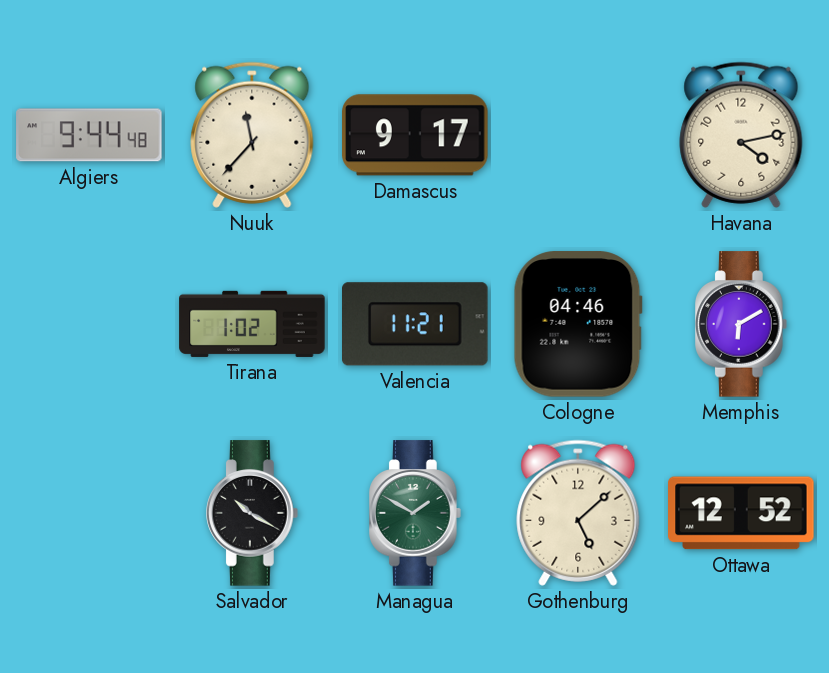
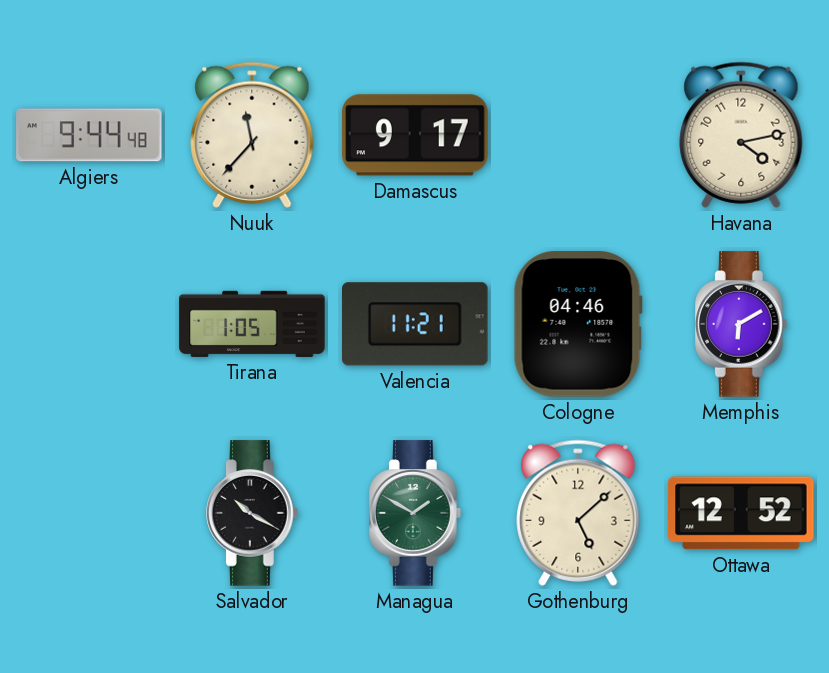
Tirana: 1:02 -> 1:05
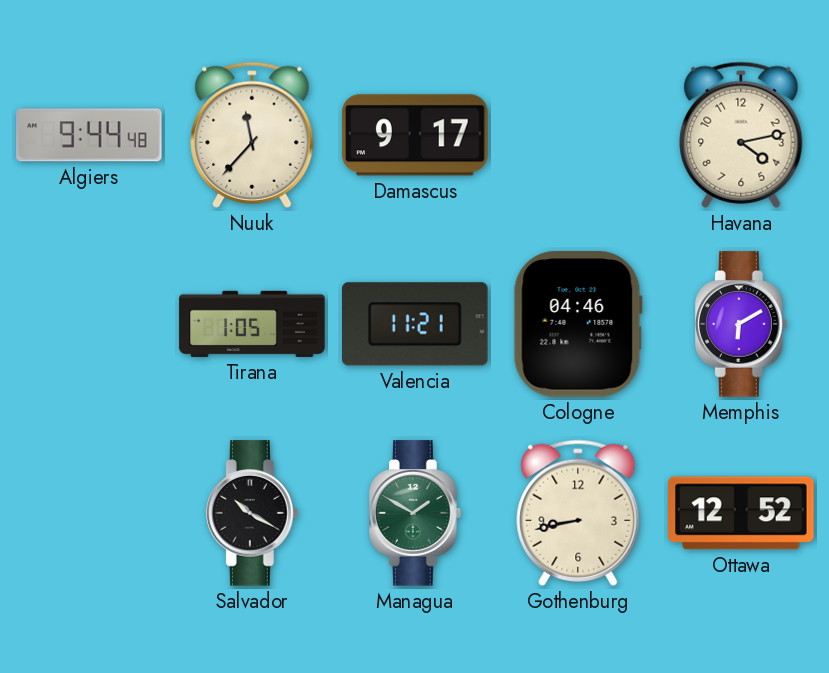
Gothenburg: 5:08 -> 8:43
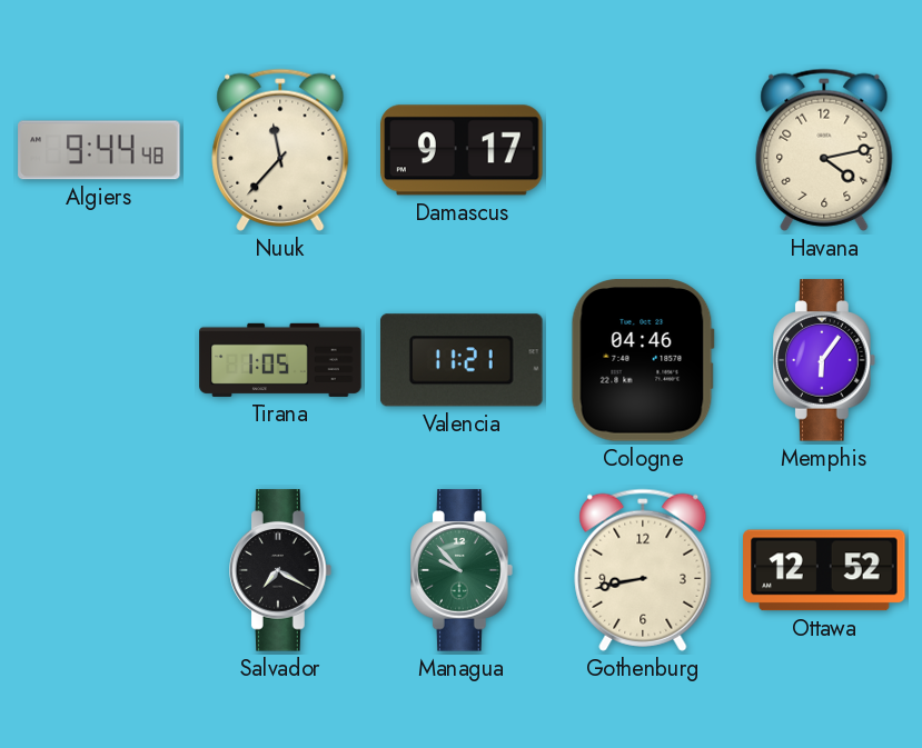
Memphis: 6:10 -> 6:06
Salvador: 10:20 -> 7:20
Managua: 1:50 -> 9:53
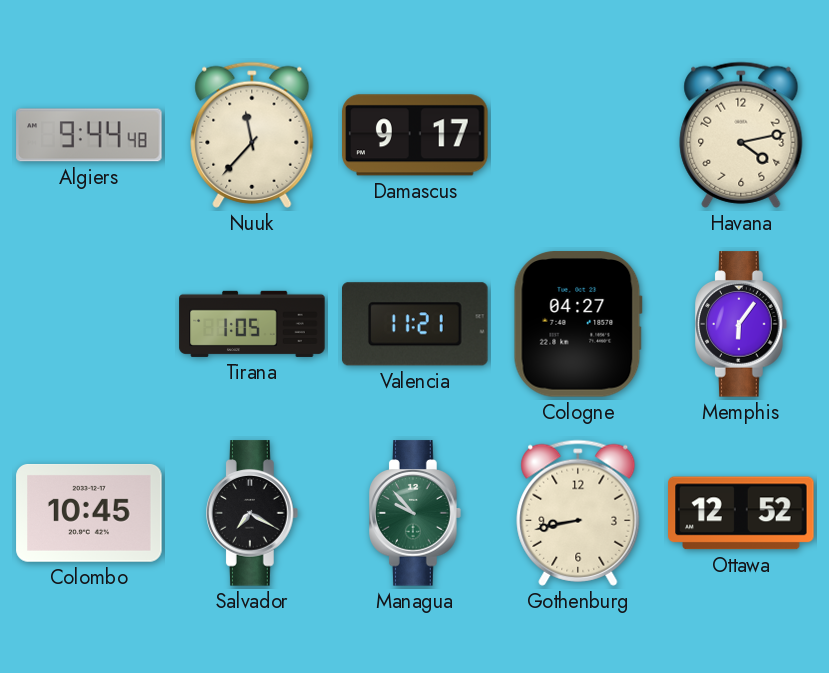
Cologne: 04:46 -> 04:27
Colombo: none -> 10:45
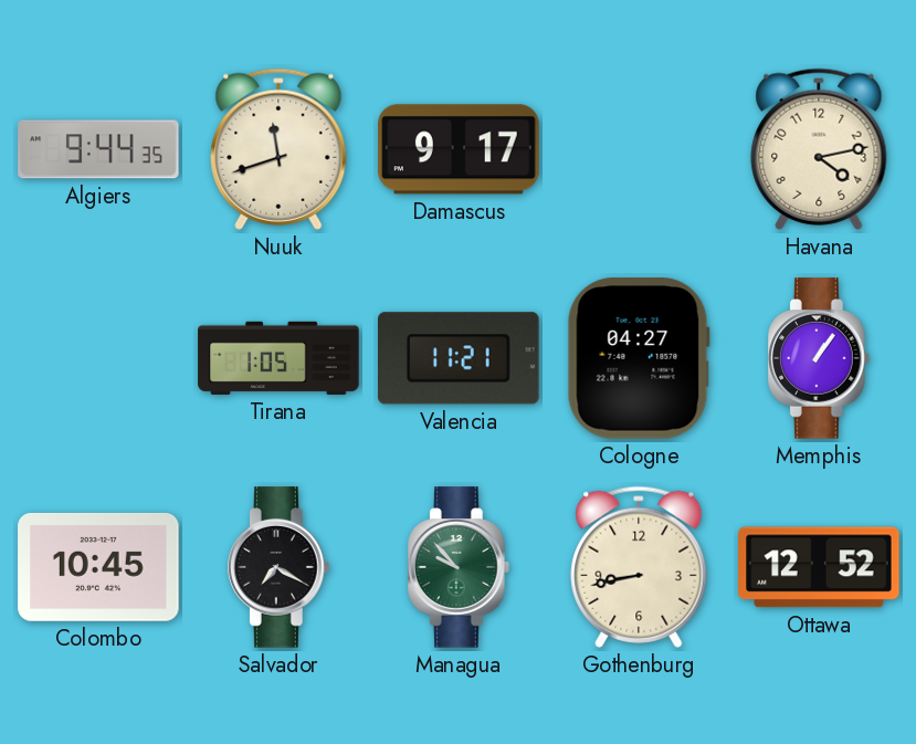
Algiers: 9:44:48 -> 9:44:35
Nuuk: 11:37 -> 11:42
Memphis: 6:06 -> 1:06
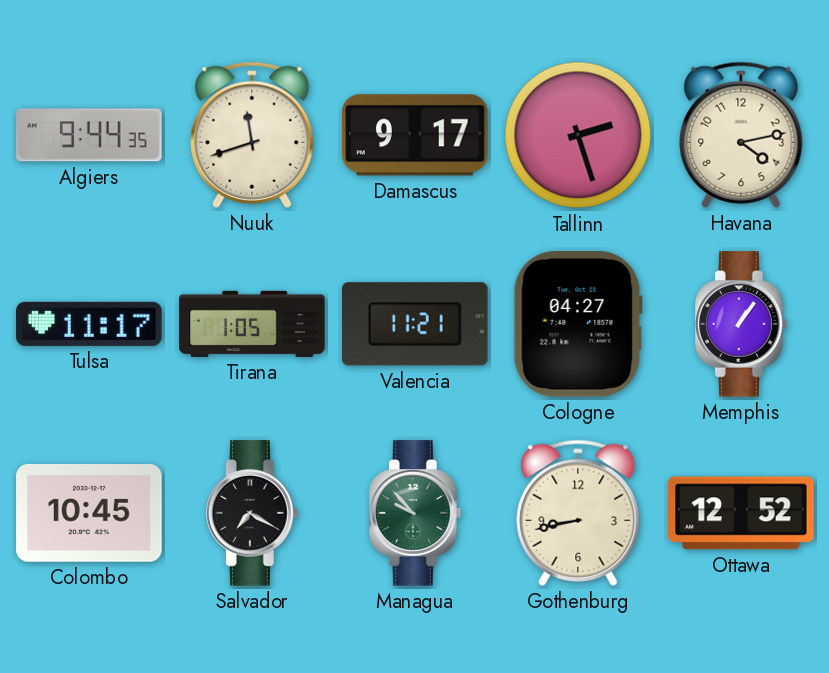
Tallinn: none -> 2:27
Tulsa: none -> 11:17
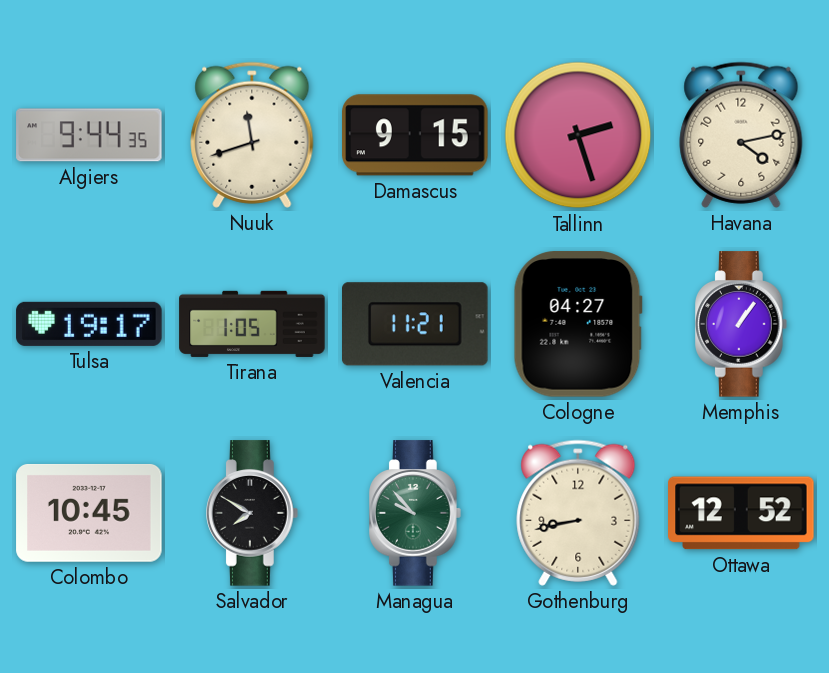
Damascus: 9:17 -> 9:15
Tulsa: 11:17 -> 19:17
Salvador: 7:20 -> 7:50
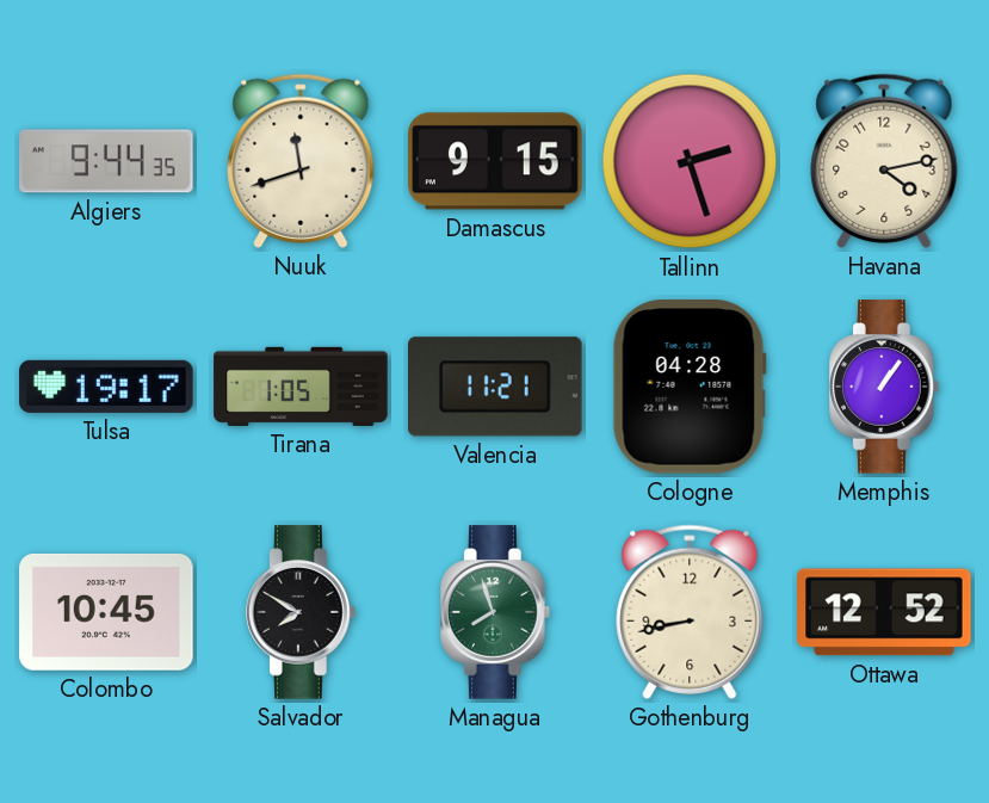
Cologne: 04:27 -> 04:28
Managua: 9:53 -> 7:57
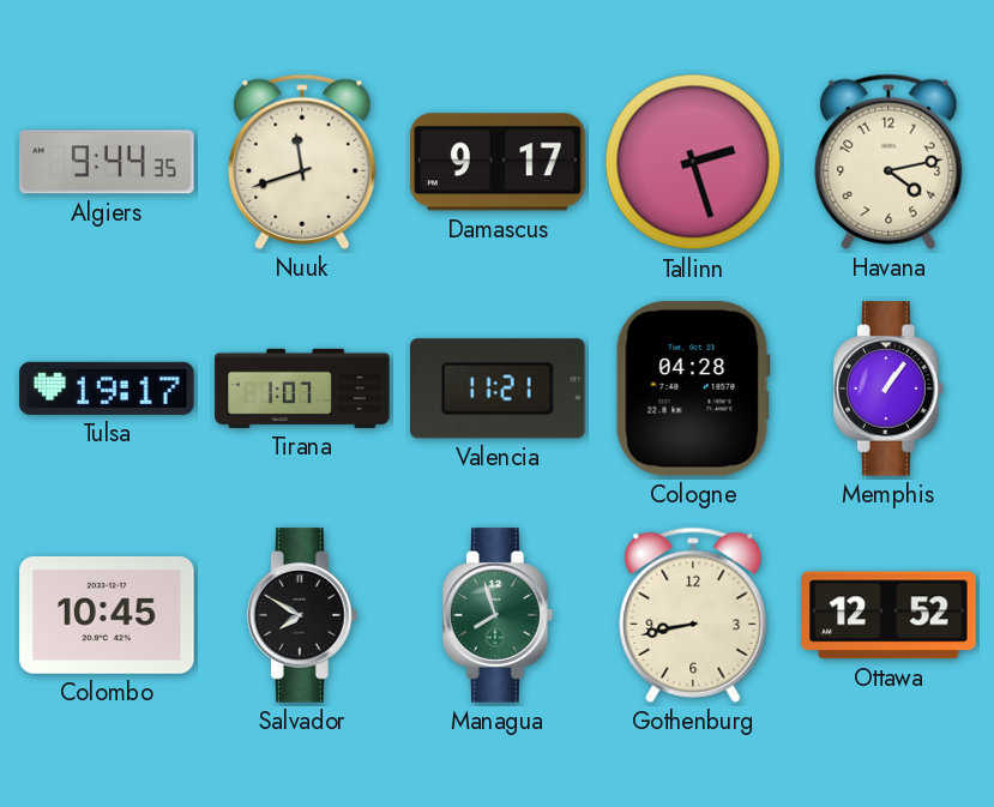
Damascus: 9:15 -> 9:17
Tirana: 1:05 -> 1:07
